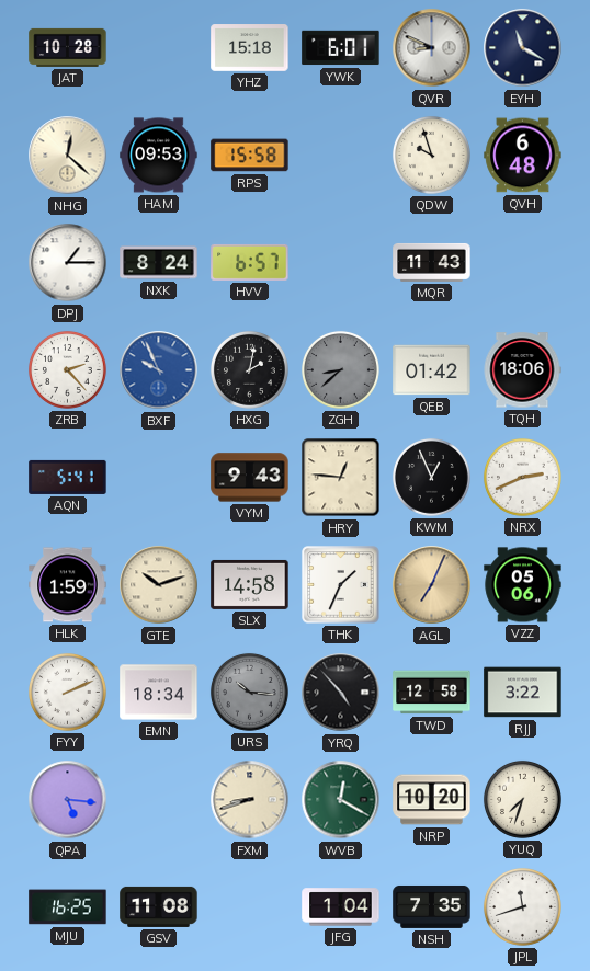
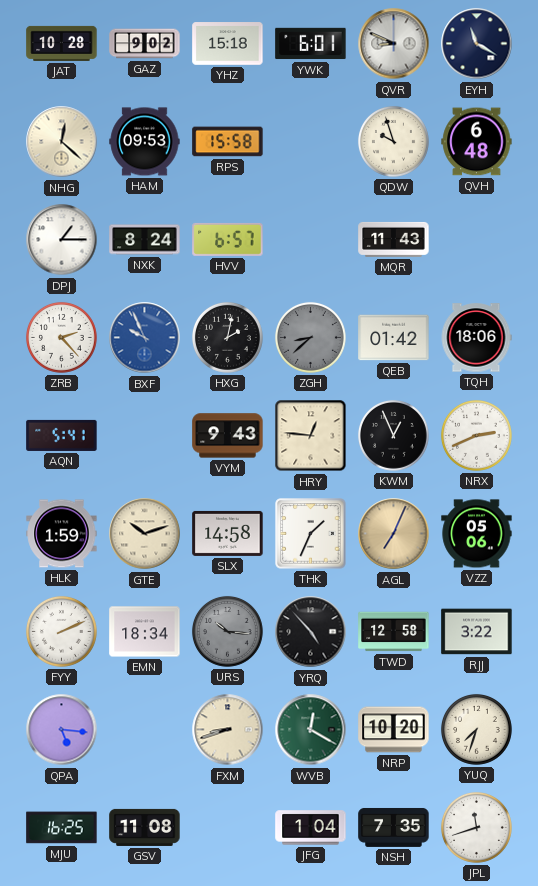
GAZ: none -> 9:02
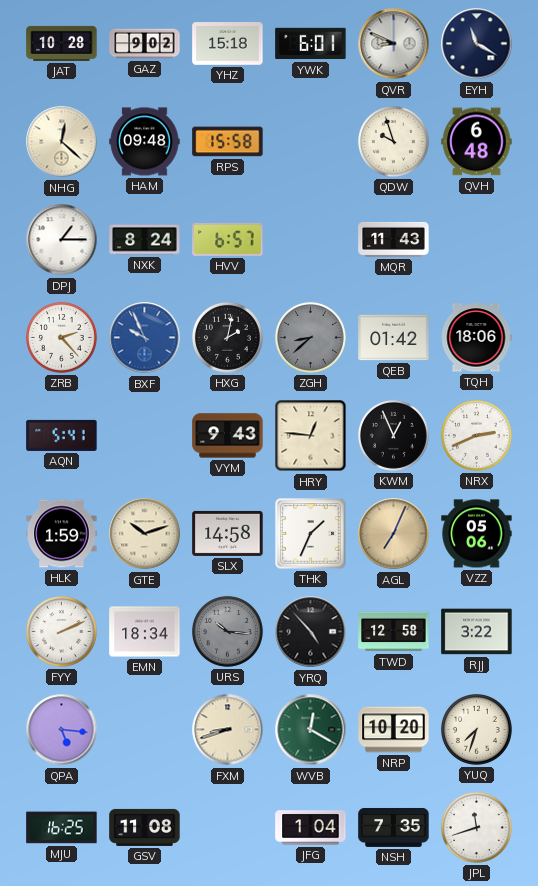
HAM: 09:53 -> 09:48
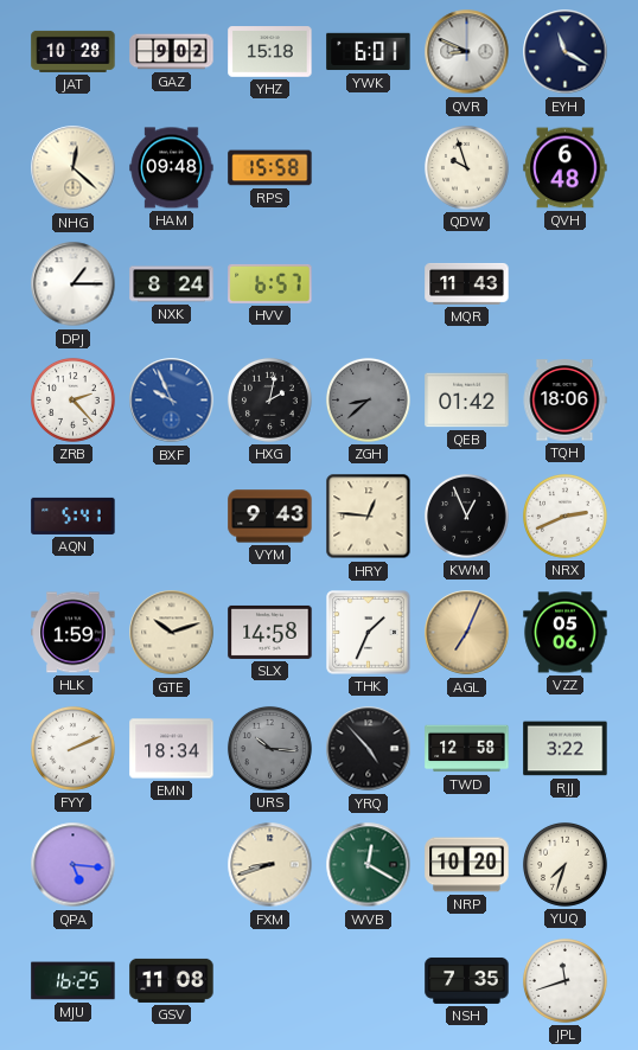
JFG: 1:04 -> none
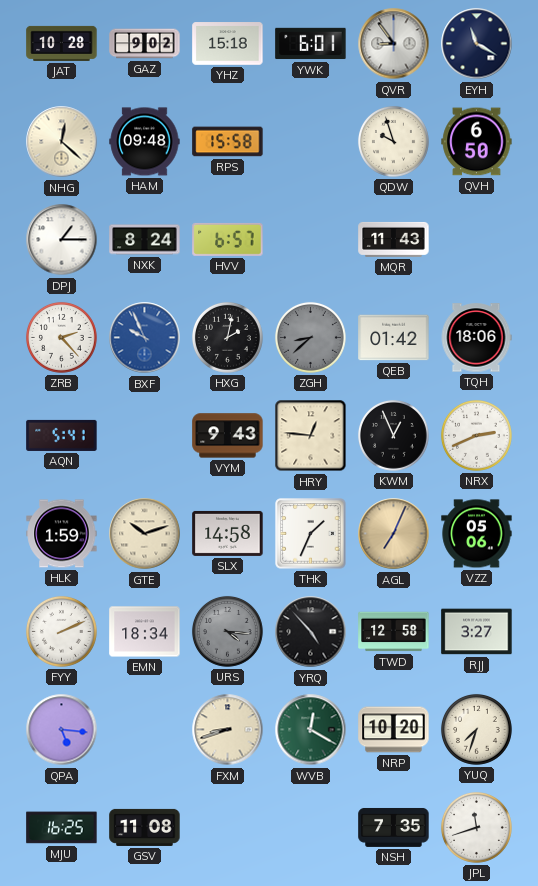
QVR: 8:49 -> 8:54
QVH: 6:48 -> 6:50
URS: 10:16 -> 4:16
RJJ: 3:22 -> 3:27
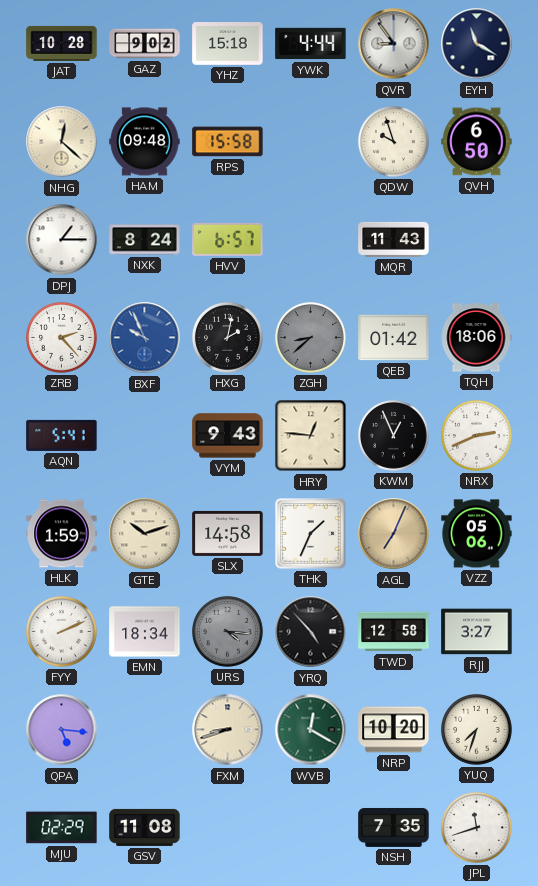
YWK: 6:01 -> 4:44
MJU: 16:25 -> 02:29
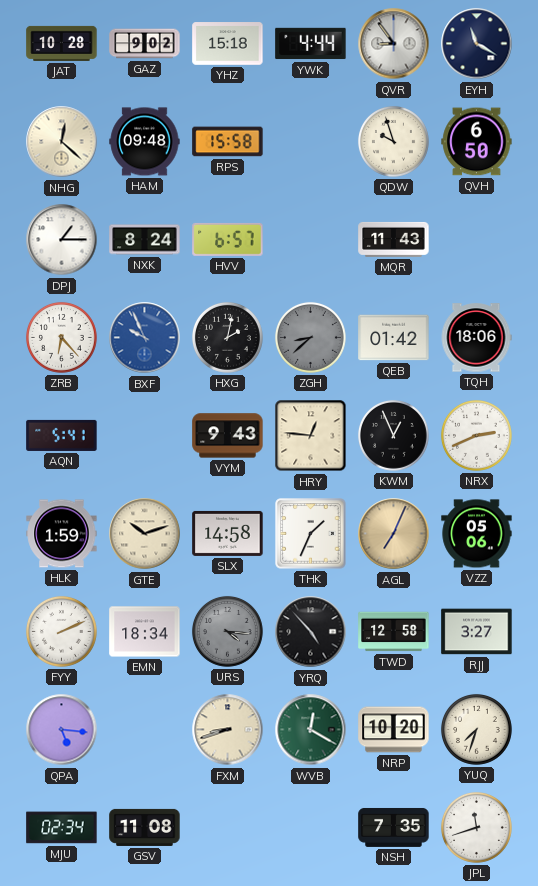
ZRB: 2:23 -> 6:23
MJU: 02:29 -> 02:34
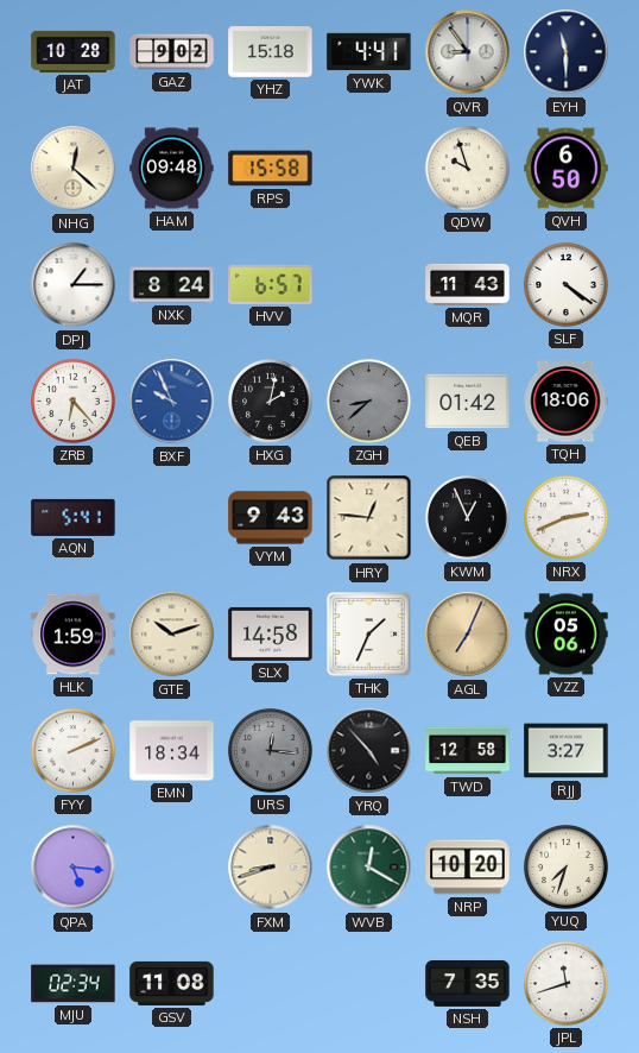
YWK: 4:44 -> 4:41
EYH: 11:20 -> 11:30
SLF: none -> 4:21
URS: 4:16 -> 12:16
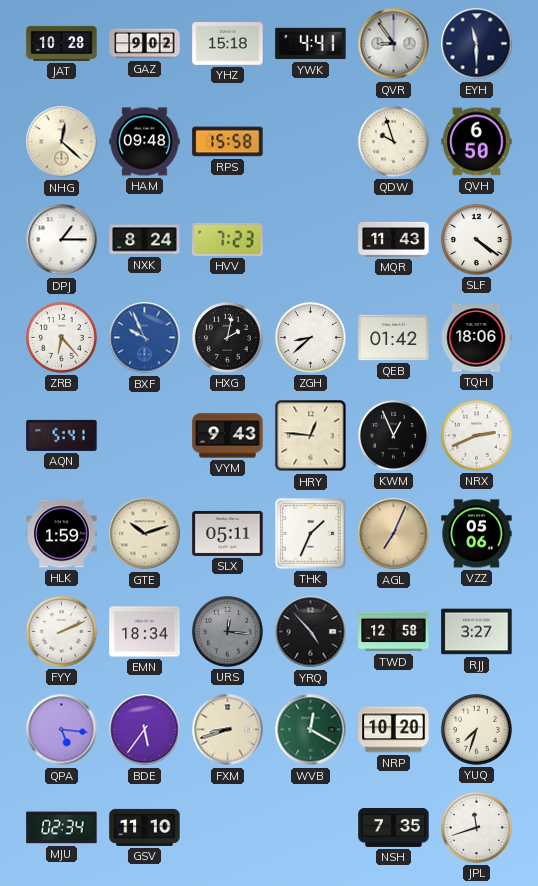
HVV: 6:57 -> 7:23
ZGH dial: grey -> white
SLX: 14:58 -> 05:11
BDE: none -> 5:36
GSV: 11:08 -> 11:10
